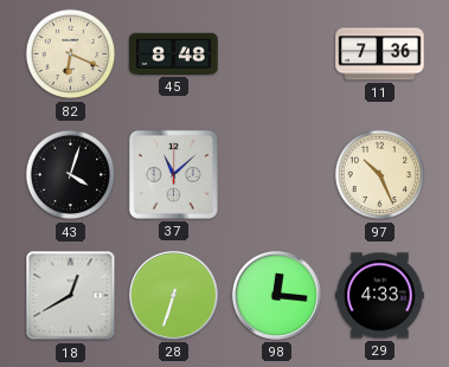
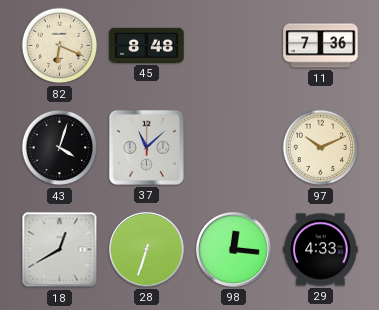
97: 10:26 -> 10:11
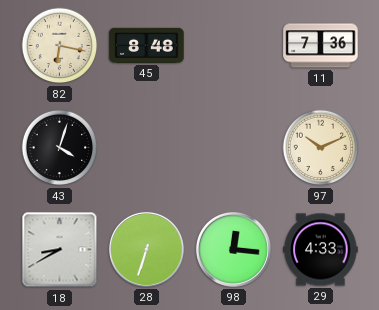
82: 6:19 -> 6:17
37: 11:08 -> none
18: 12:40 -> 8:40
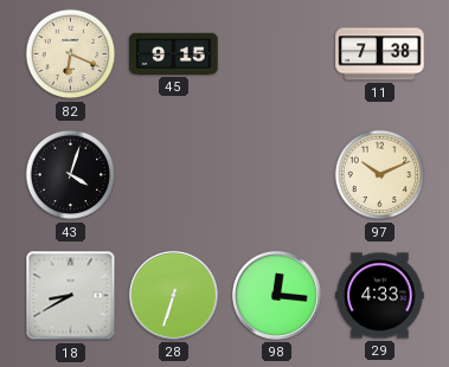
82: 6:17 -> 6:19
45: 8:48 -> 9:15
11: 7:36 -> 7:38
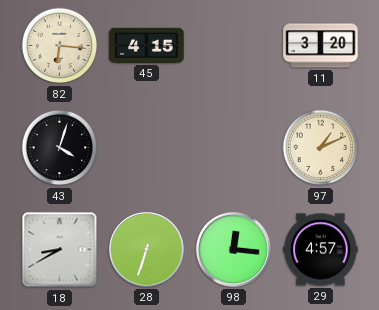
82: 6:19 -> 6:16
45: 9:15 -> 4:15
11: 7:38 -> 3:20
97: 10:11 -> 1:11
29: 4:33 -> 4:57
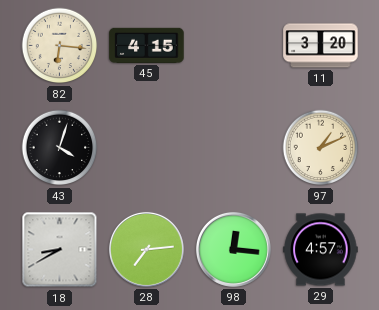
28: 6:33 -> 7:14
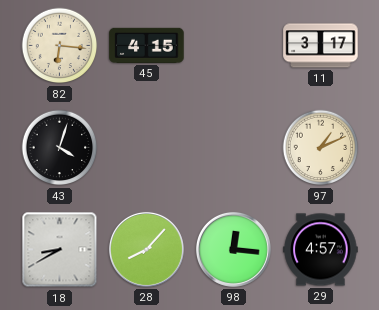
11: 3:20 -> 3:17
28: 7:14 -> 8:07
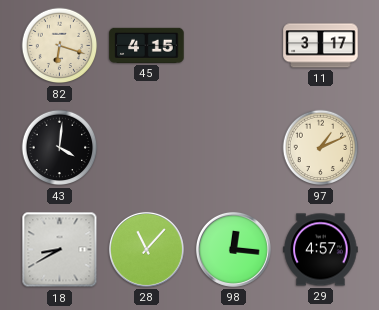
82: 6:16 -> 6:18
43: 4:03 -> 4:01
28: 8:07 -> 11:07
